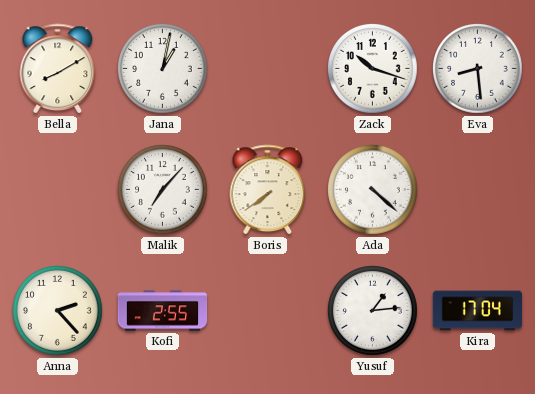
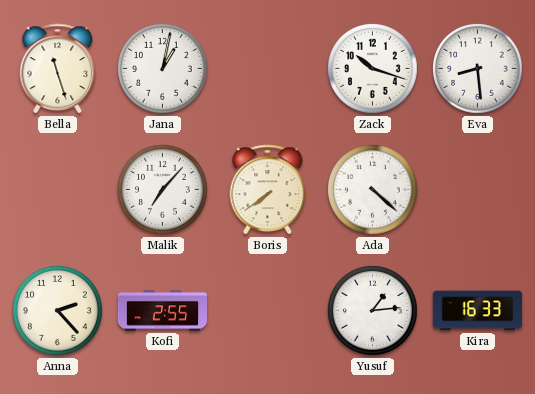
Bella: 8:10 -> 11:27
Kira: 17:04 -> 16:33
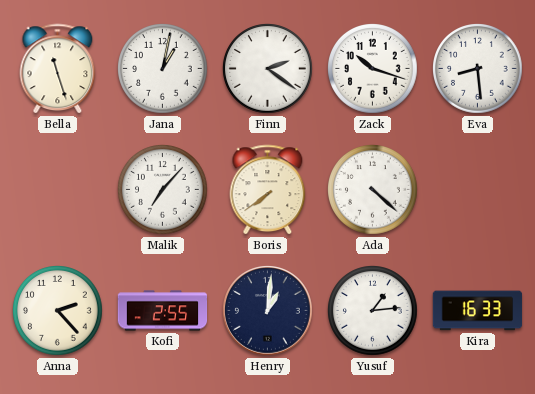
Finn: none -> 2:21
Henry: none -> 1:01
